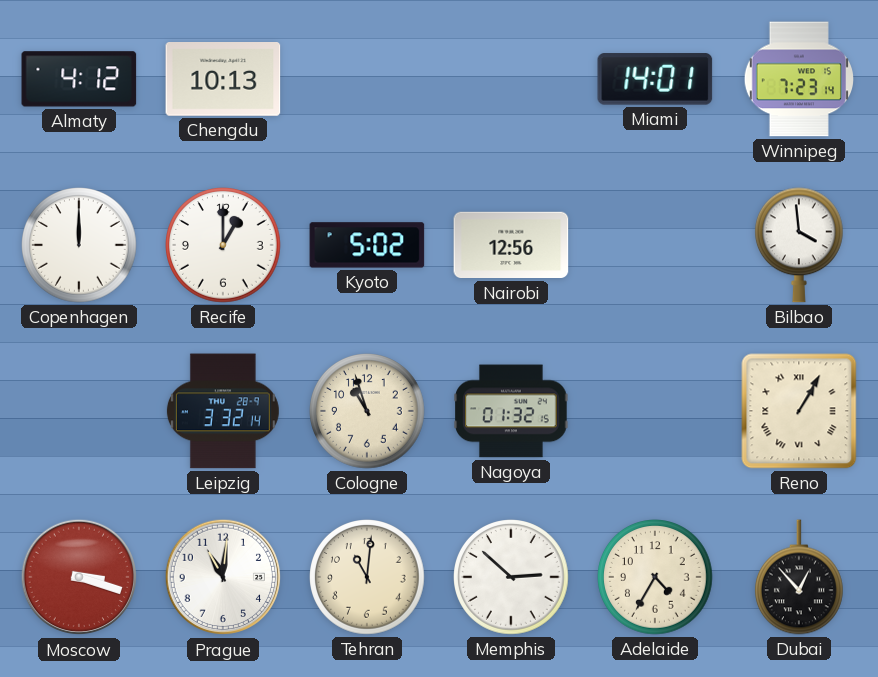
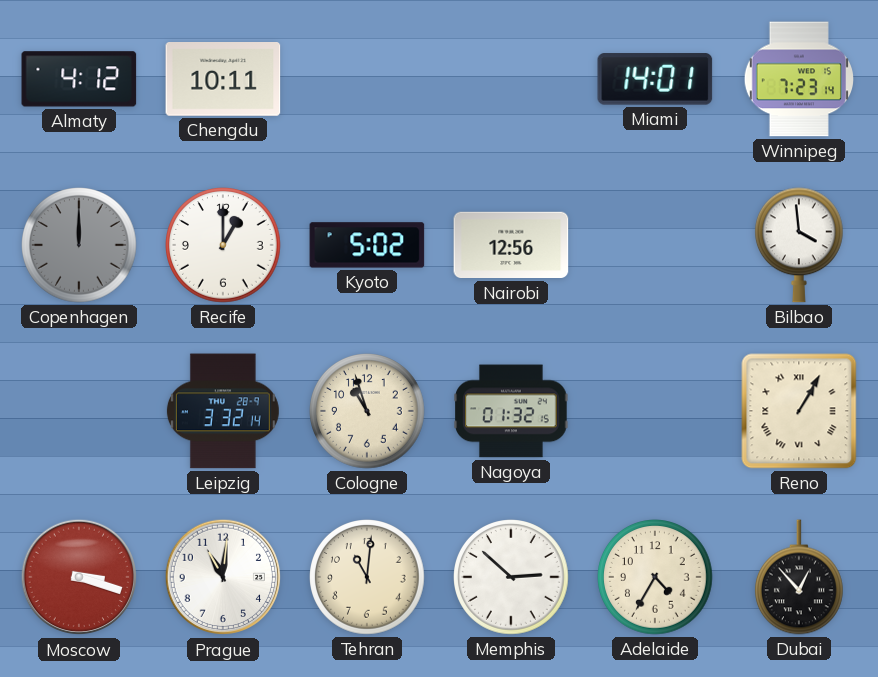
Chengdu: 10:13 -> 10:11
Copenhagen dial: white -> grey
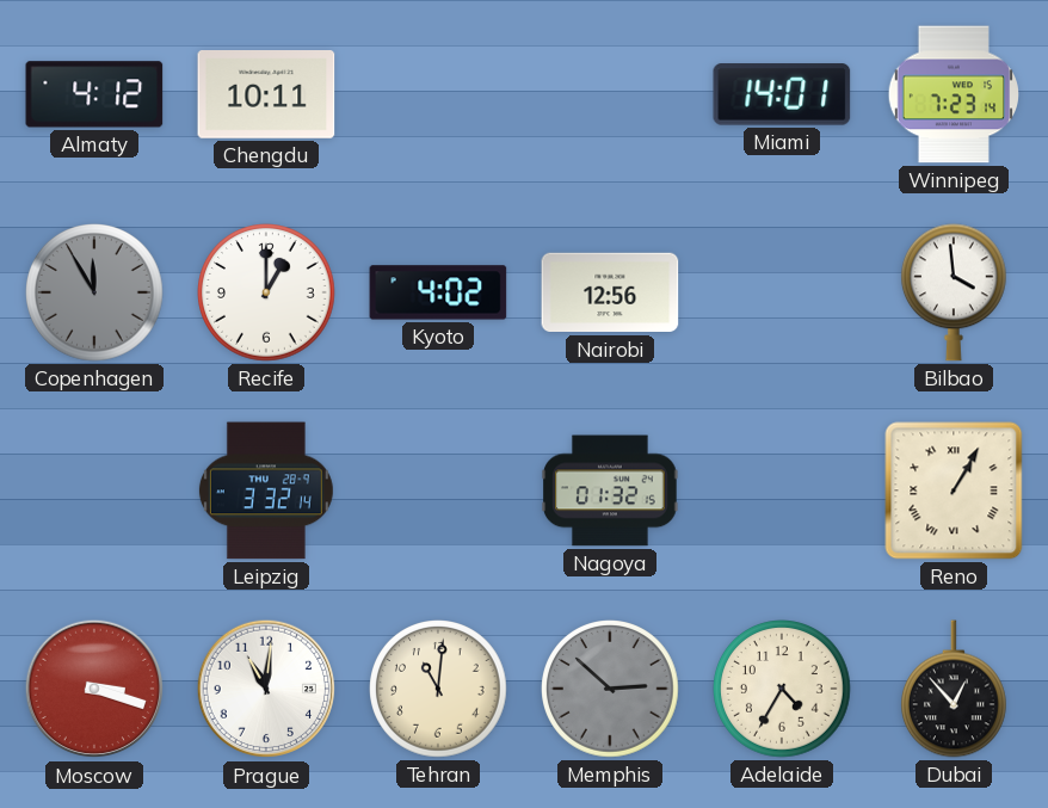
Copenhagen: 12:00 -> 11:55
Kyoto: 5:02 -> 4:02
Cologne: 10:57 -> none
Memphis dial: white -> grey
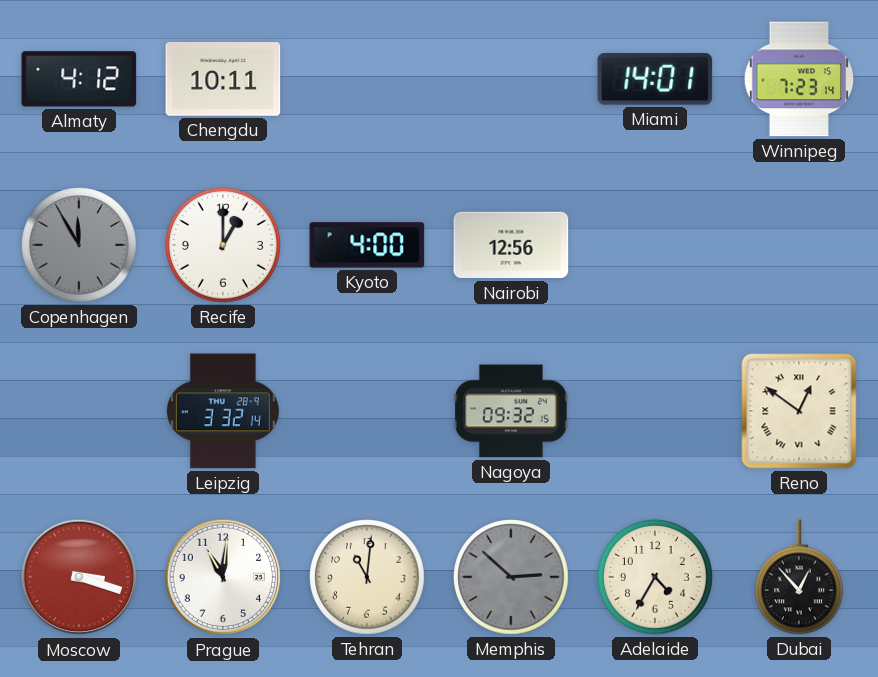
Kyoto: 4:02 -> 4:00
Bilbao: 3:59 -> none
Nagoya: 01:32 -> 09:32
Reno: 1:05 -> 12:51
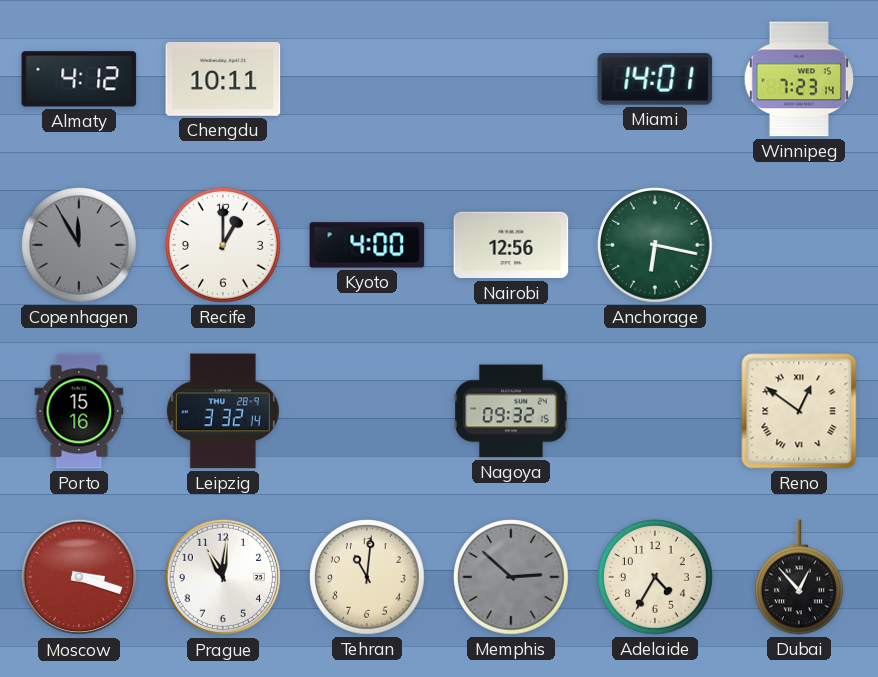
Anchorage: none -> 6:17
Porto: none -> 15:16
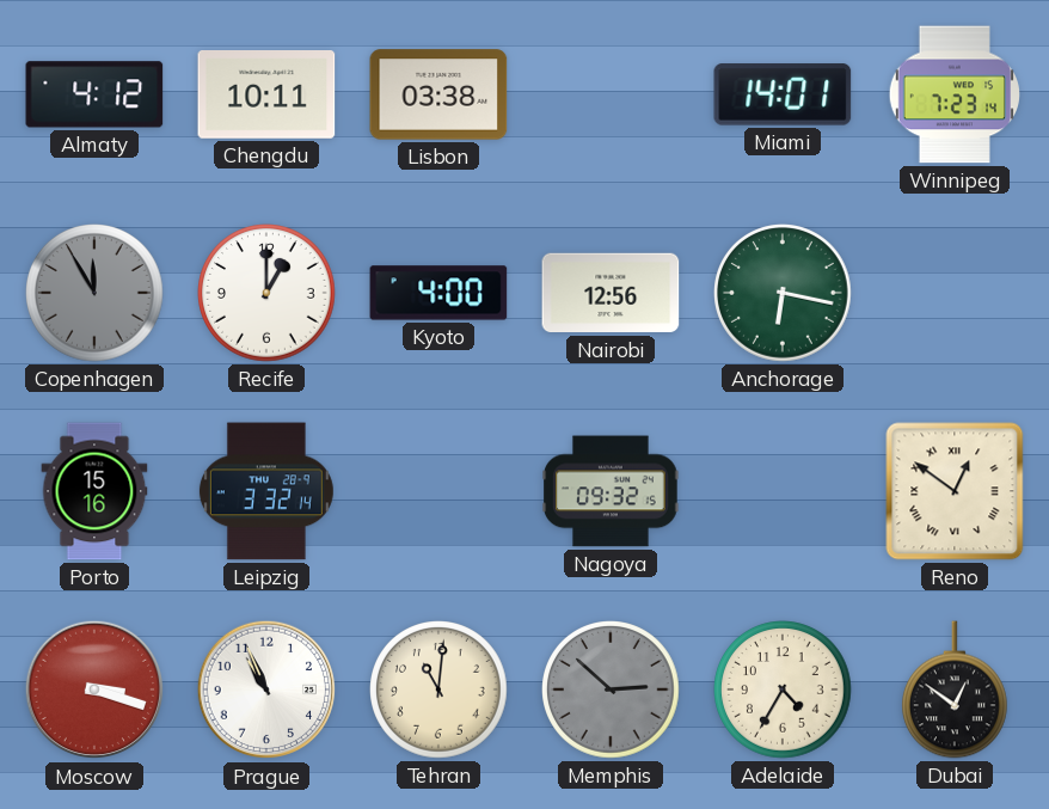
Lisbon: none -> 03:38
Prague: 11:01 -> 10:56
Dubai: 12:53 -> 12:51
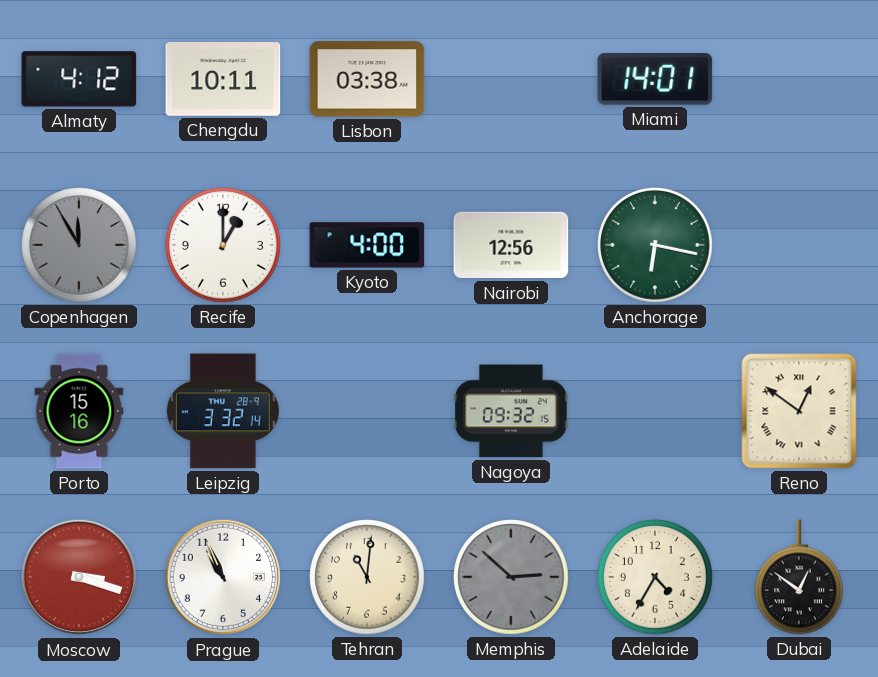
Winnipeg: 7:23 -> none
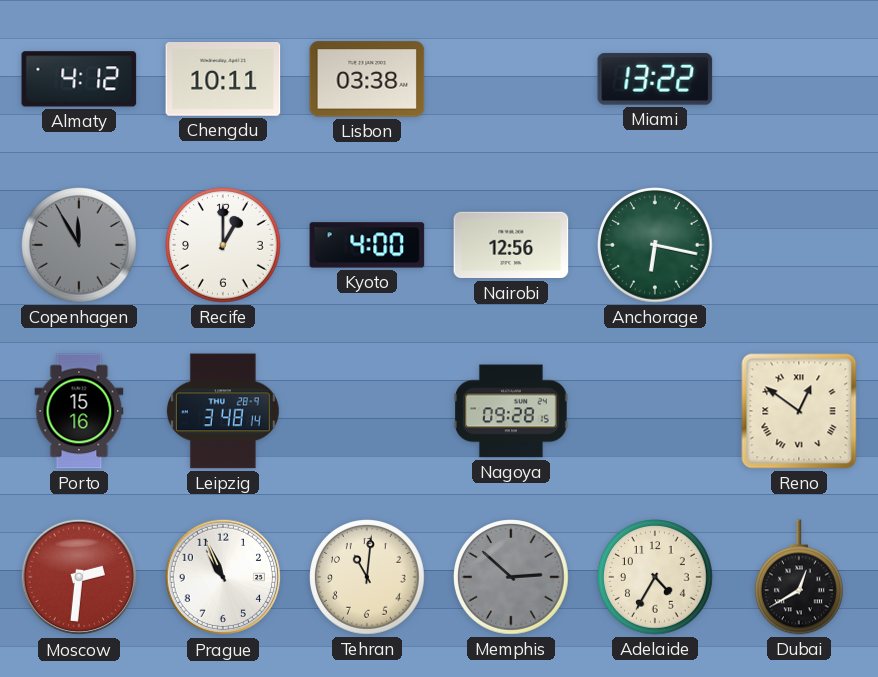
Miami: 14:01 -> 13:22
Leipzig: 3:32 -> 3:48
Nagoya: 09:32 -> 09:28
Moscow: 3:18 -> 2:31
Dubai: 12:51 -> 12:40
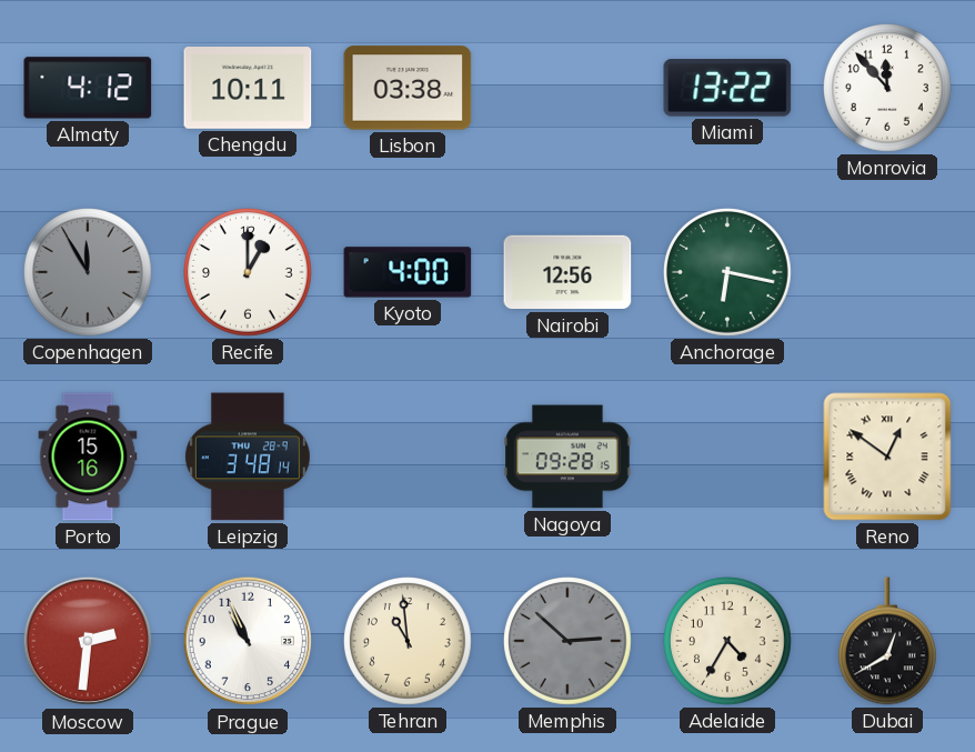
Monrovia: none -> 11:53
Tehran: 11:01 -> 10:59
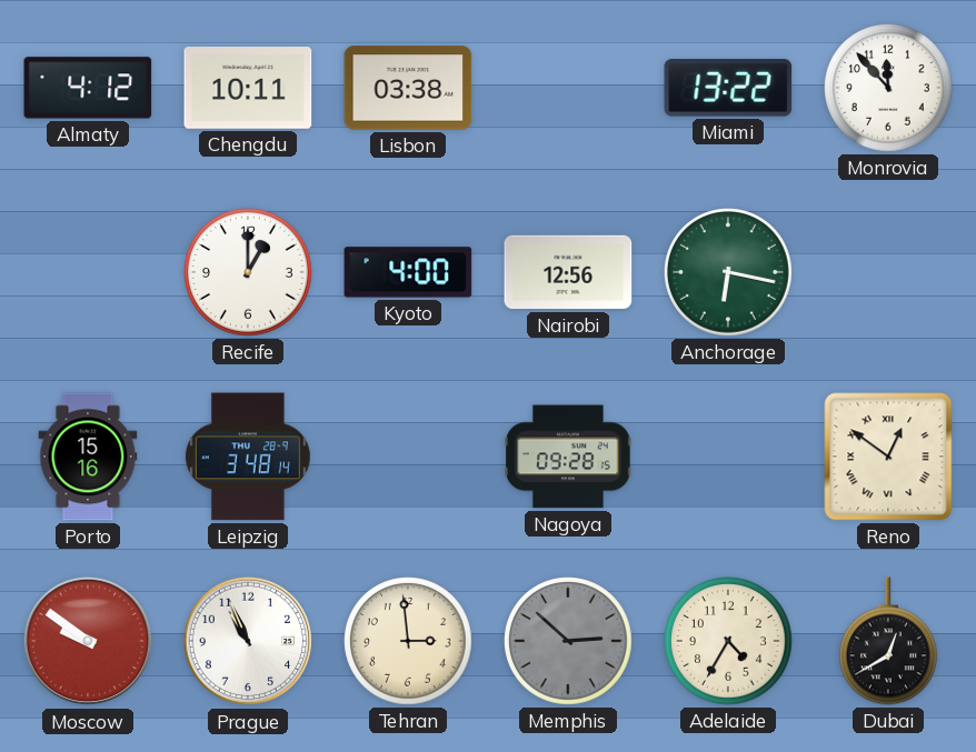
Copenhagen: 11:55 -> none
Moscow: 2:31 -> 9:51
Tehran: 10:59 -> 2:59
